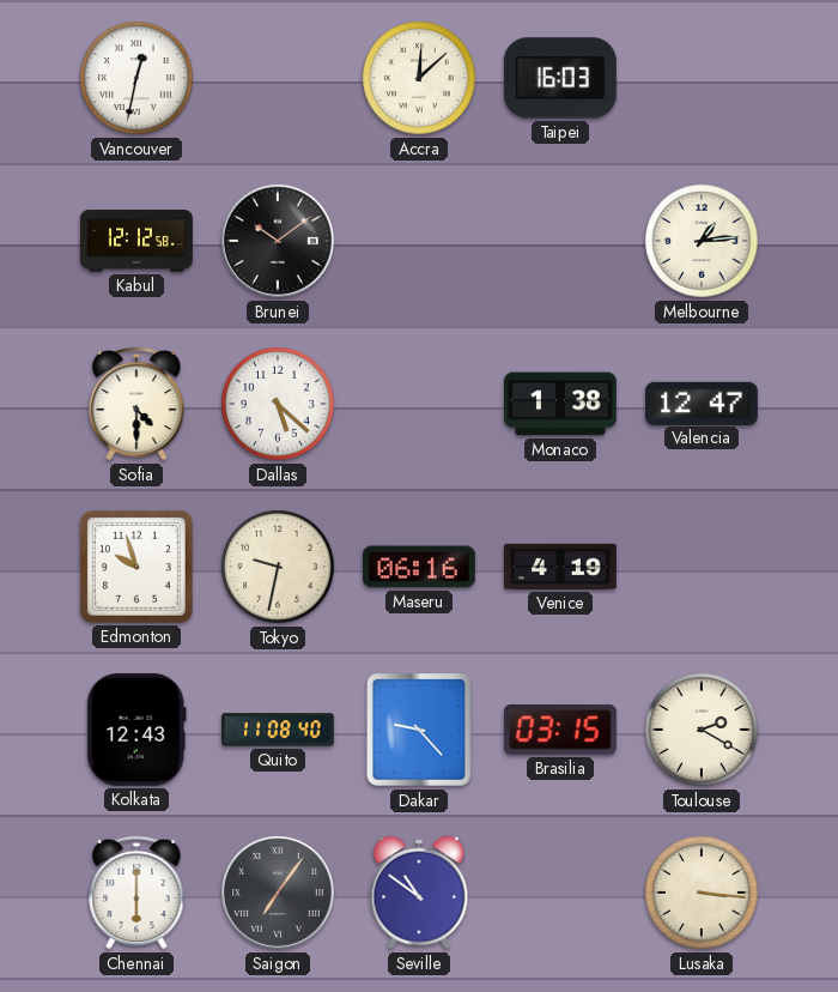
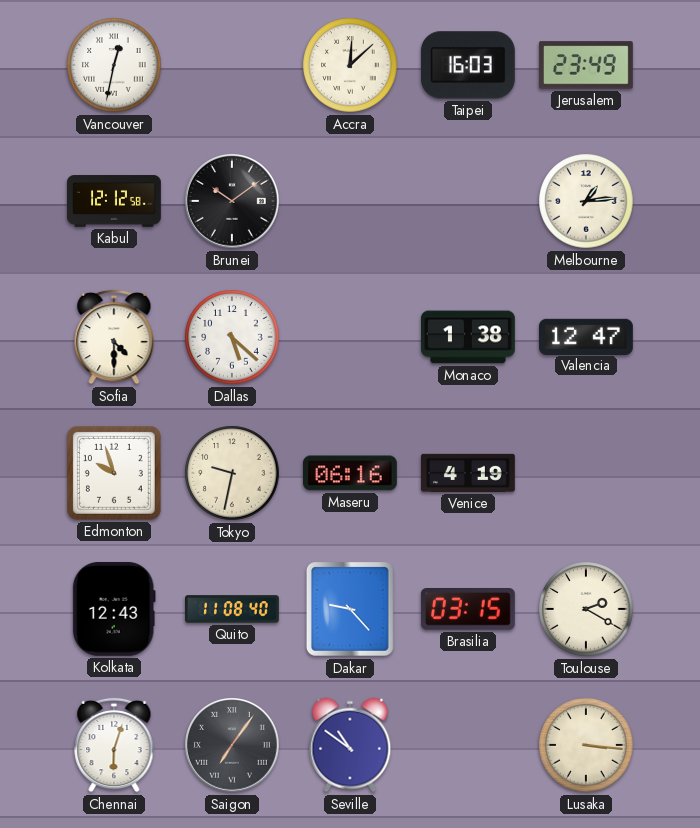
Jerusalem: none -> 23:49
Chennai: 6:00 -> 6:03
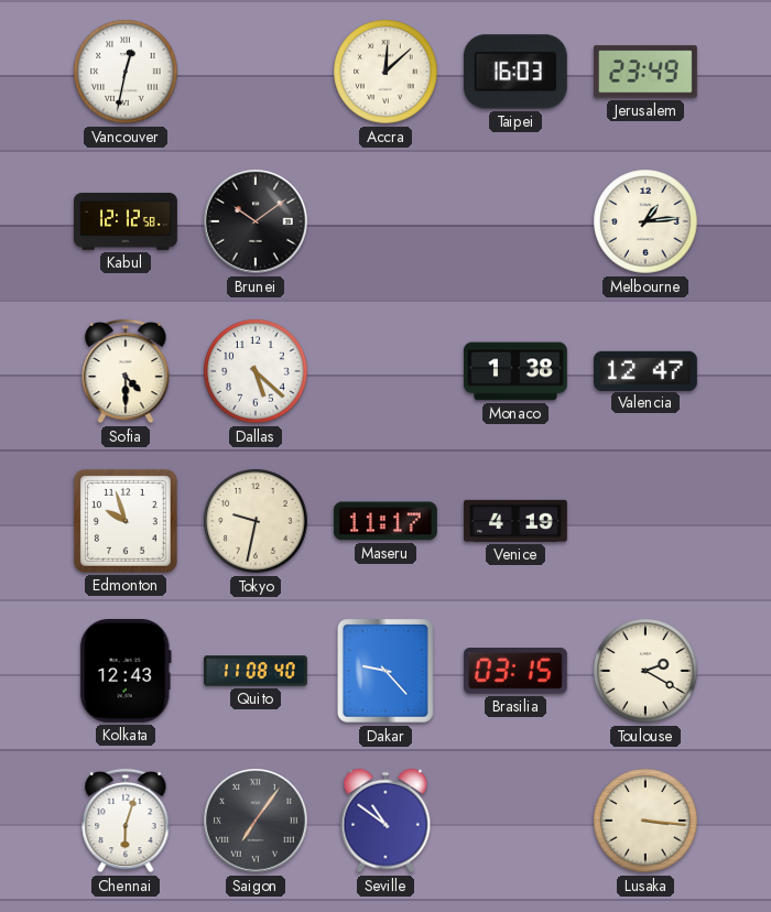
Maseru: 06:16 -> 11:17
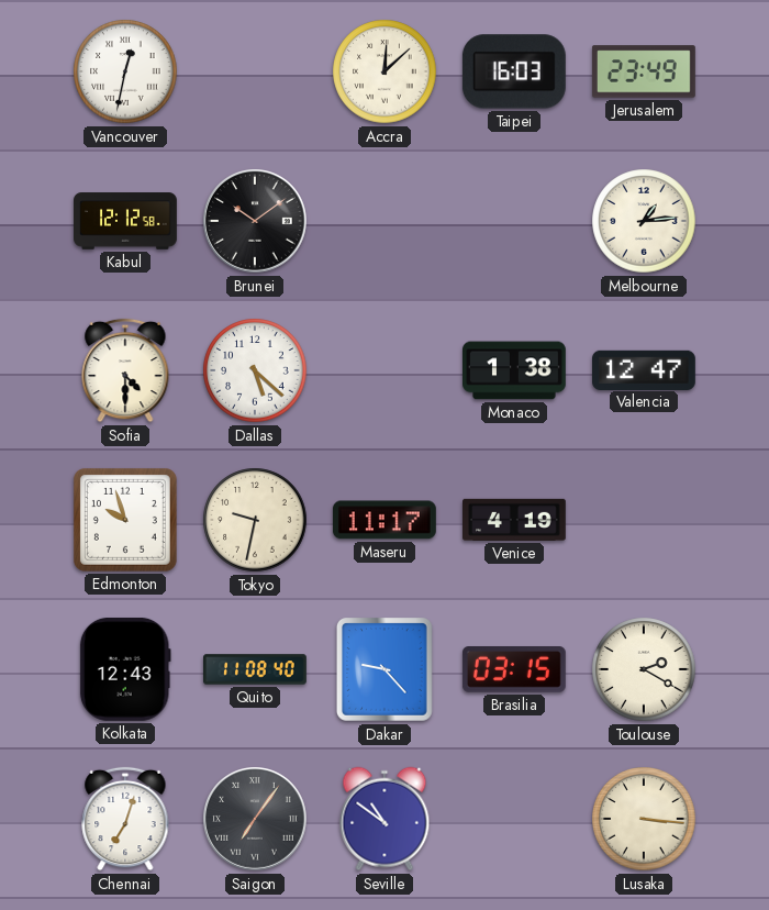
Chennai: 6:03 -> 7:03
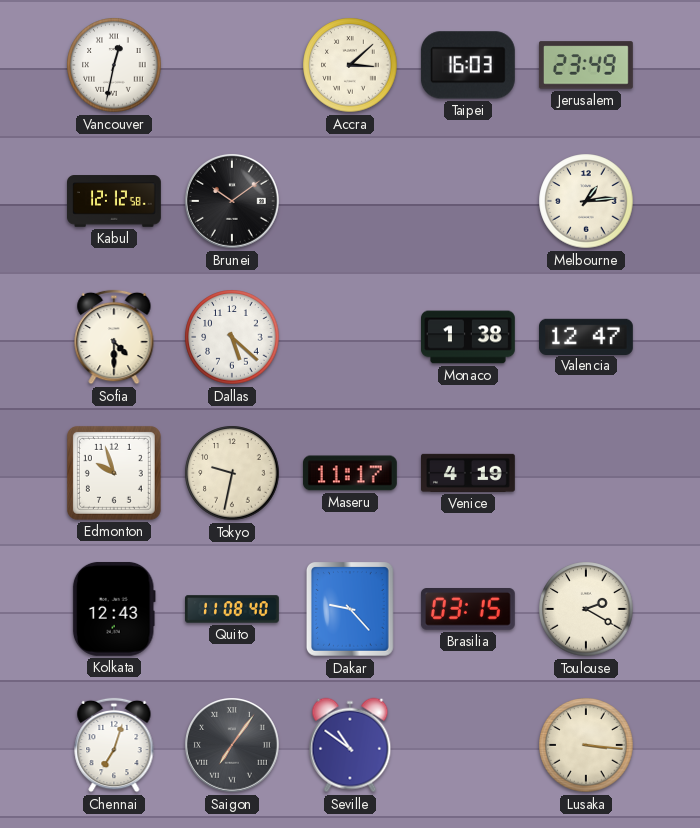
Accra: 12:08 -> 3:08
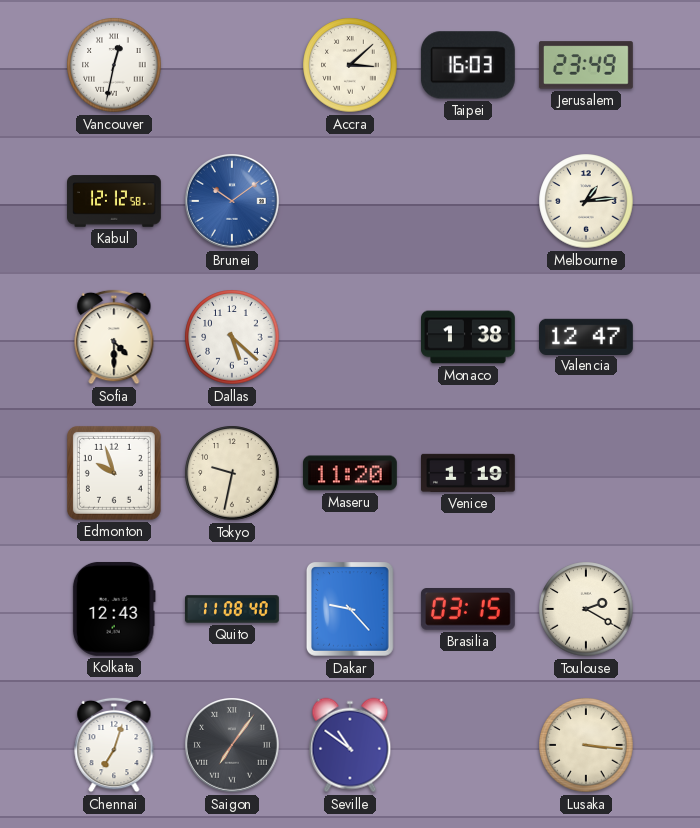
Brunei dial: black -> blue
Maseru: 11:17 -> 11:20
Venice: 4:19 -> 1:19
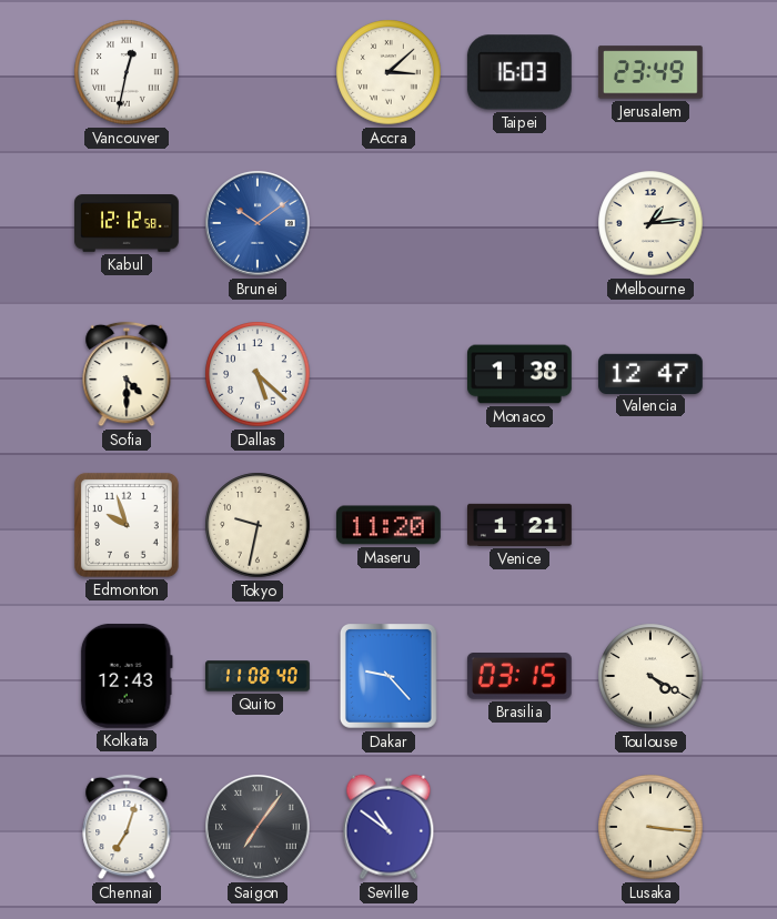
Venice: 1:19 -> 1:21
Toulouse: 2:20 -> 4:20
